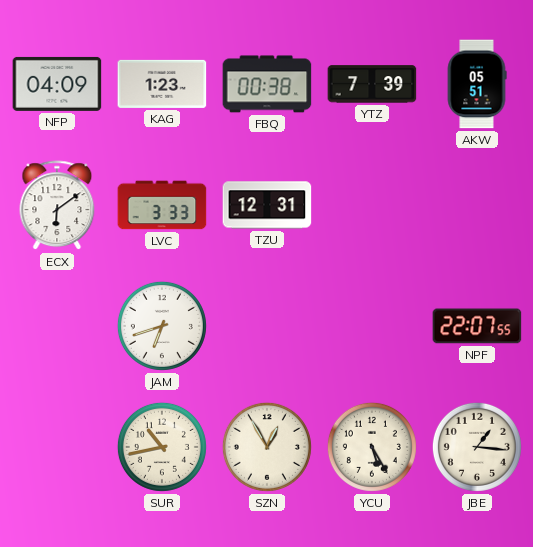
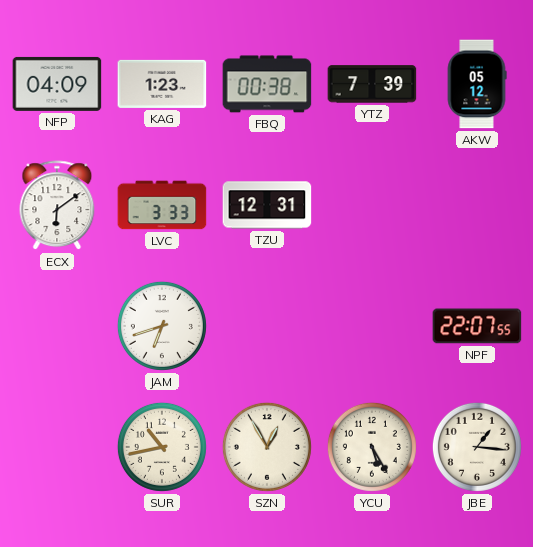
AKW: 05:51 -> 05:12
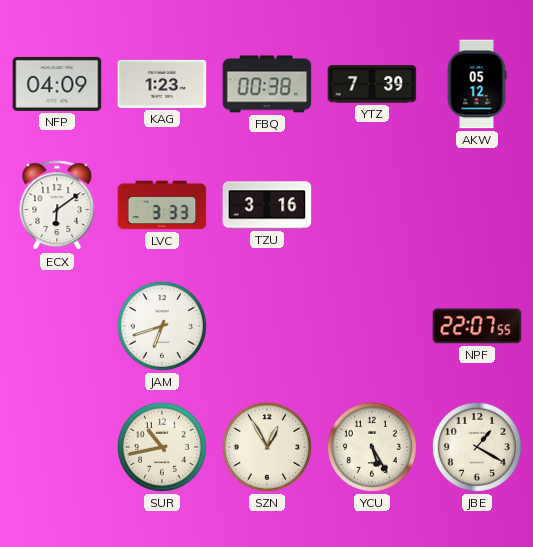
TZU: 12:31 -> 3:16
JBE: 1:16 -> 1:20
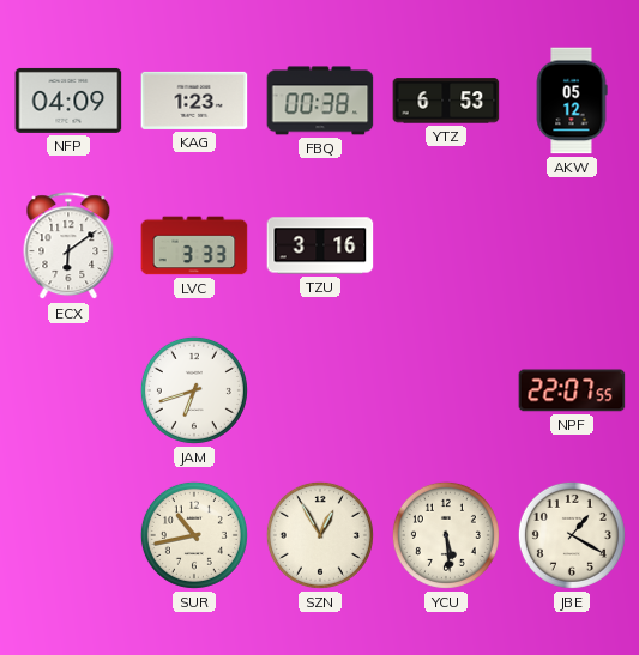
YTZ: 7:39 -> 6:53
YCU: 5:25 -> 5:29
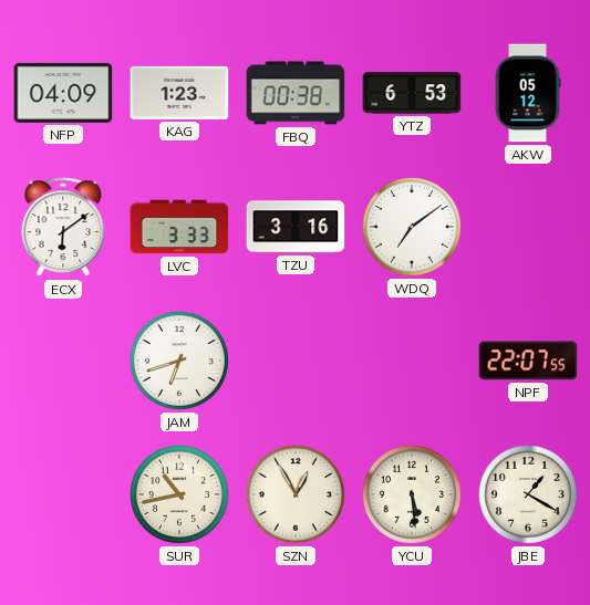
WDQ: none -> 7:09
